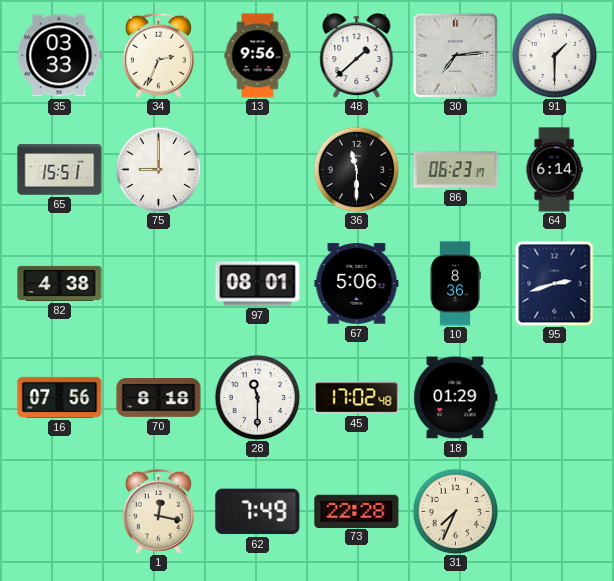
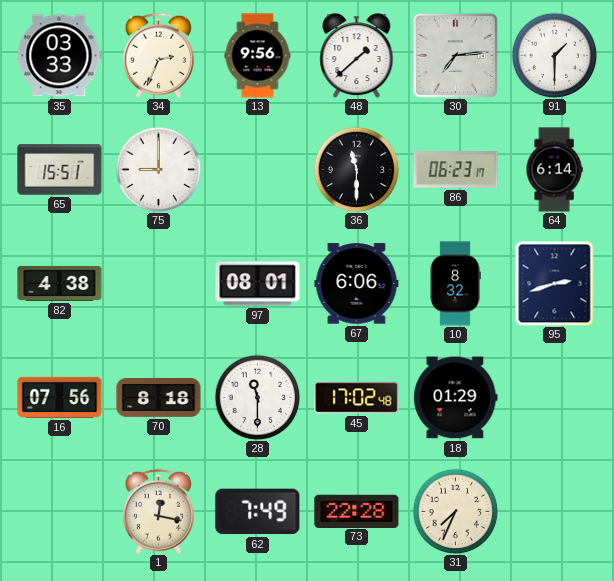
67: 5:06 -> 6:06
10: 8:36 -> 8:32
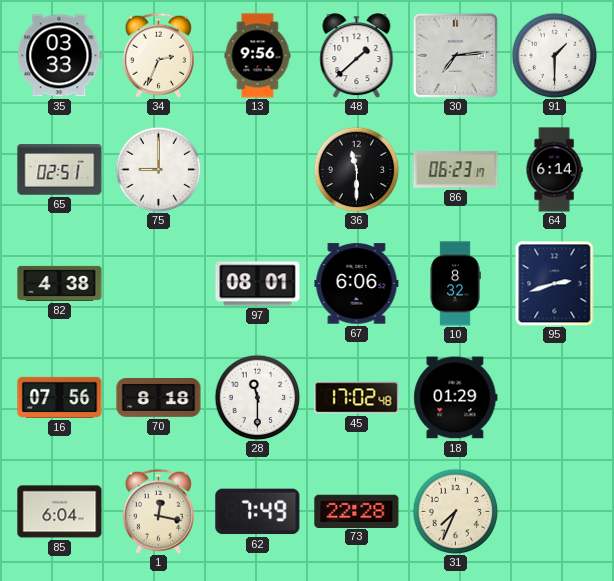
65: 15:51 -> 02:51
85: none -> 6:04
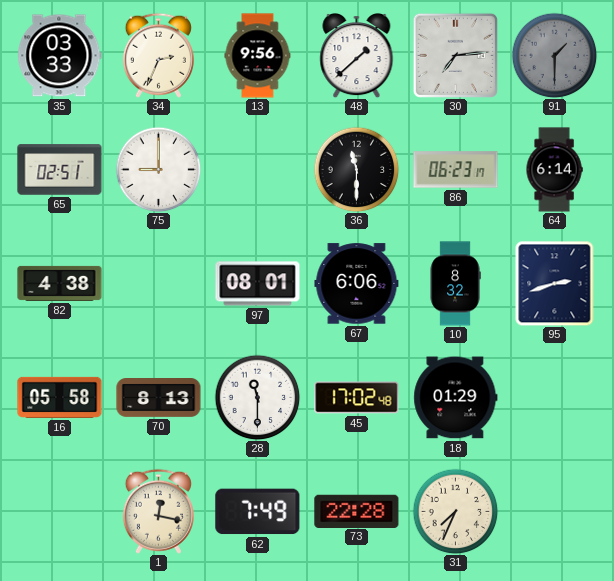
91 dial: white -> grey
16: 07:56 -> 05:58
70: 8:18 -> 8:13
85: 6:04 -> none
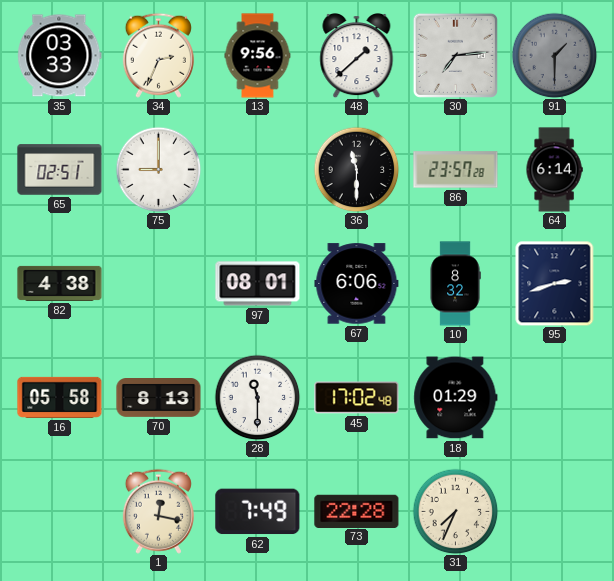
86: 06:23 -> 23:57
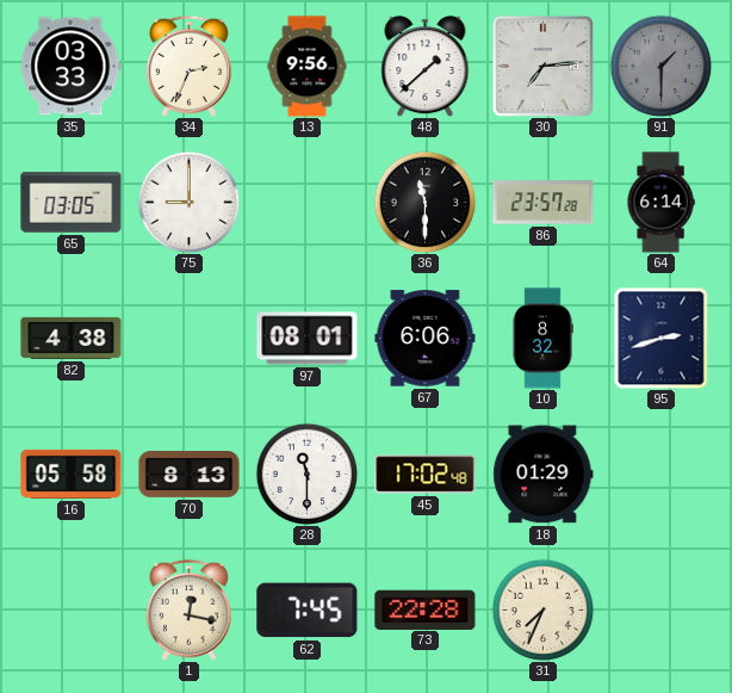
65: 02:51 -> 03:05
62: 7:49 -> 7:45
